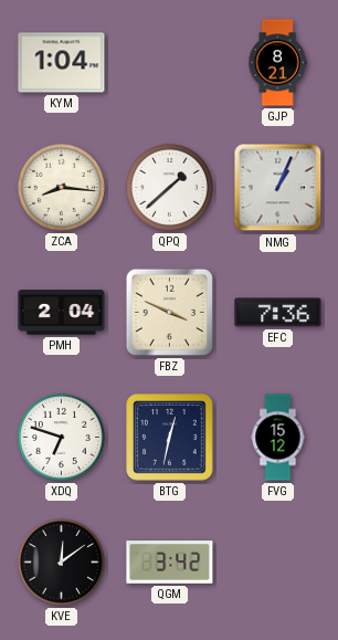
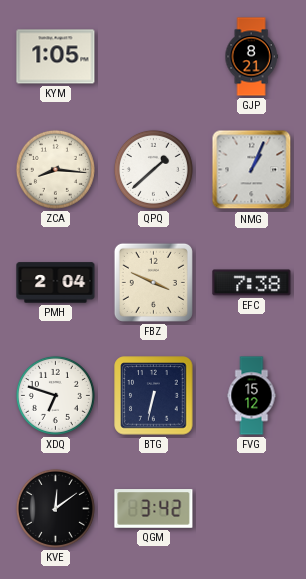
KYM: 1:04 -> 1:05
EFC: 7:36 -> 7:38
BTG: 12:32 -> 6:32
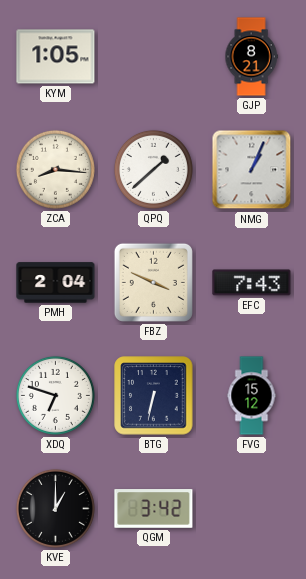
EFC: 7:38 -> 7:43
KVE: 12:09 -> 1:00
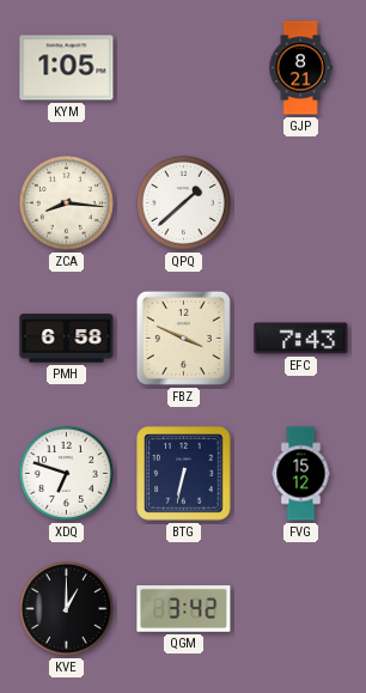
NMG: 1:04 -> none
PMH: 2:04 -> 6:58
